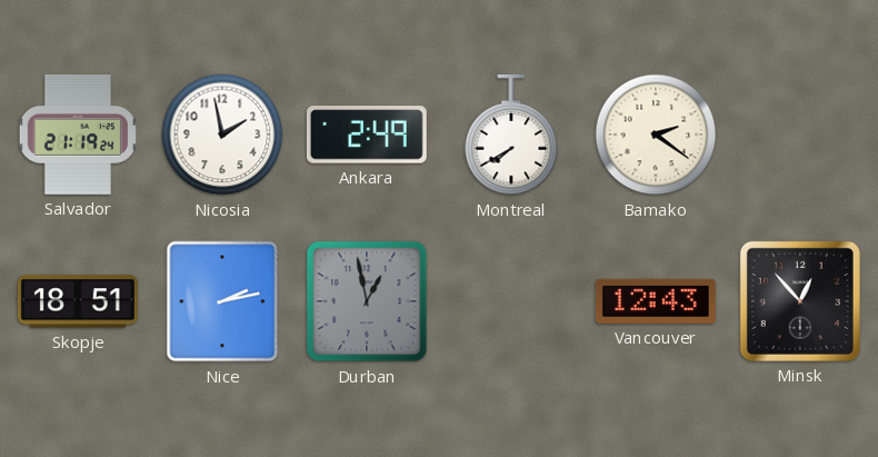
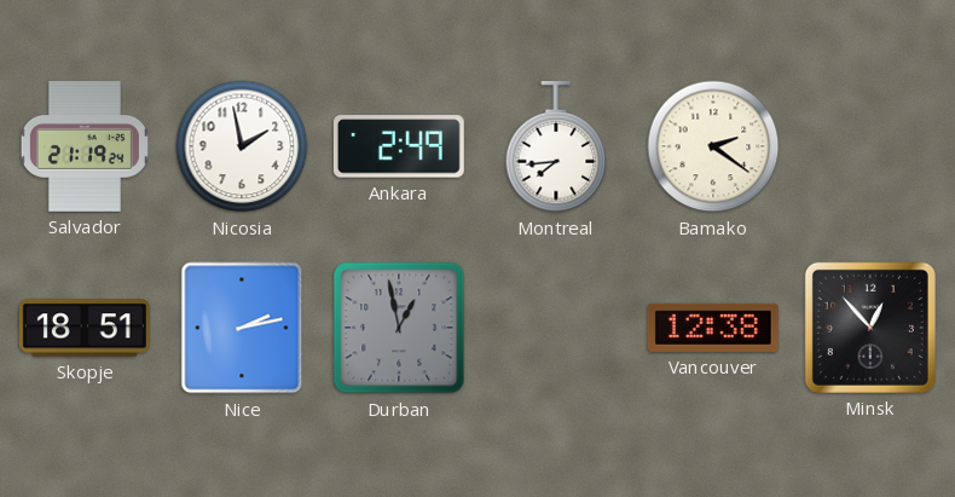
Montreal: 7:40 -> 7:44
Vancouver: 12:43 -> 12:38
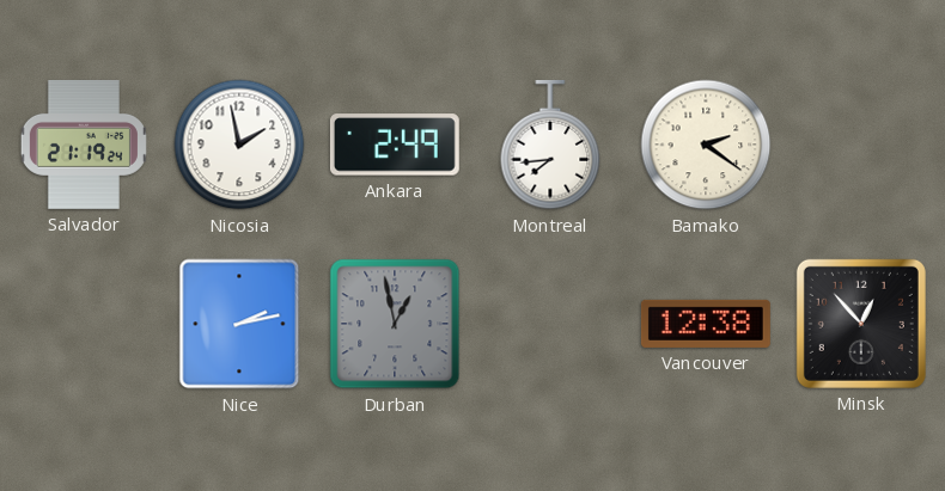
Skopje: 18:51 -> none
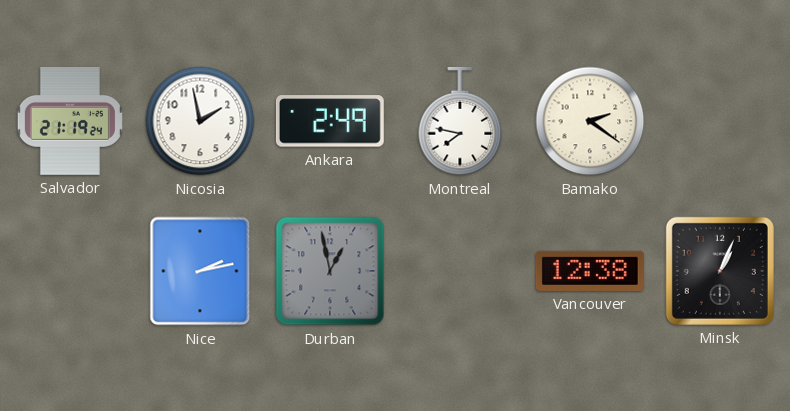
Montreal: 7:44 -> 7:47
Minsk: 12:53 -> 1:04
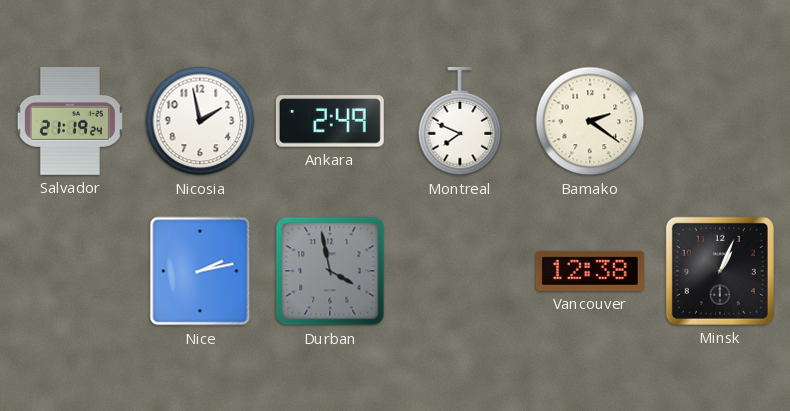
Montreal: 7:47 -> 7:49
Durban: 12:58 -> 3:58
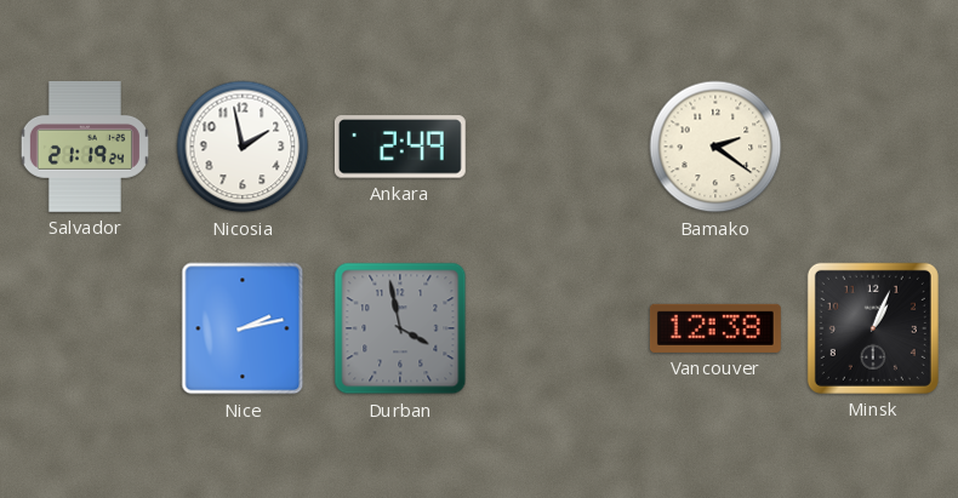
Montreal: 7:49 -> none
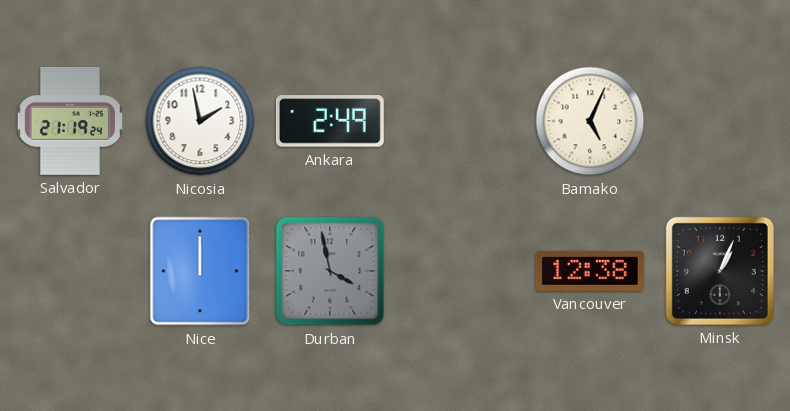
Bamako: 2:21 -> 5:04
Nice: 2:13 -> 12:00
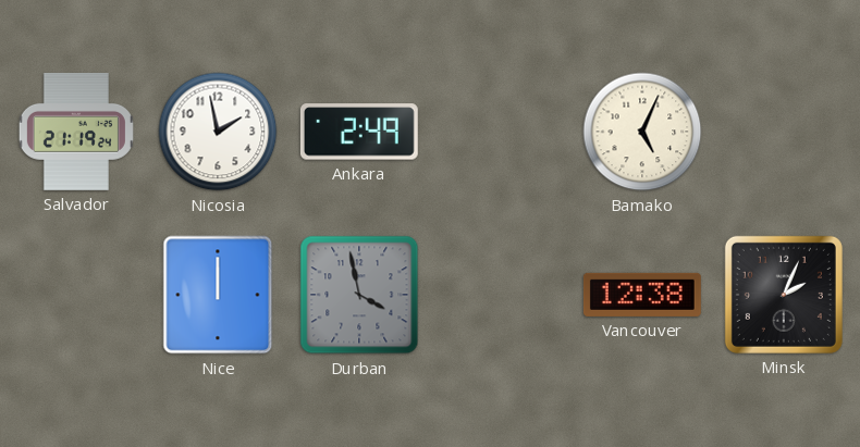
Minsk: 1:04 -> 2:04
